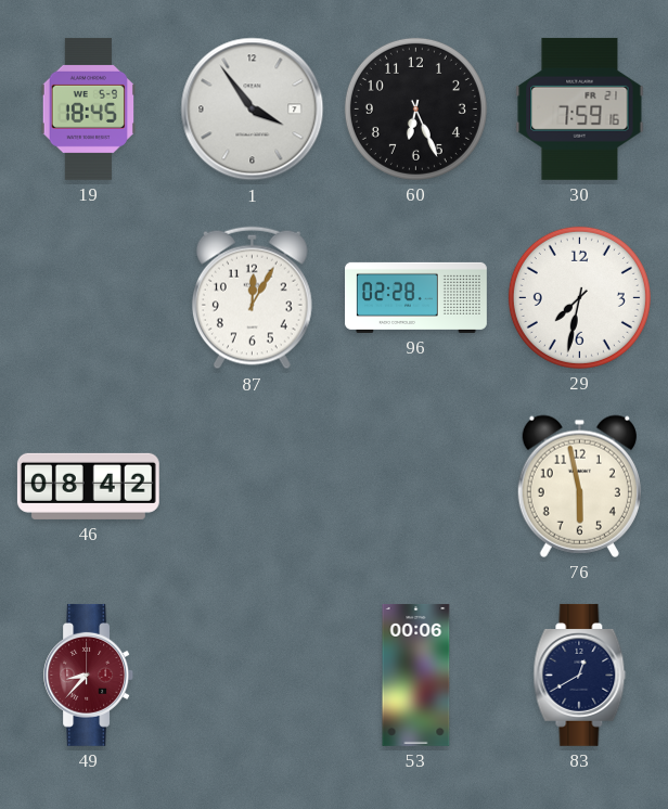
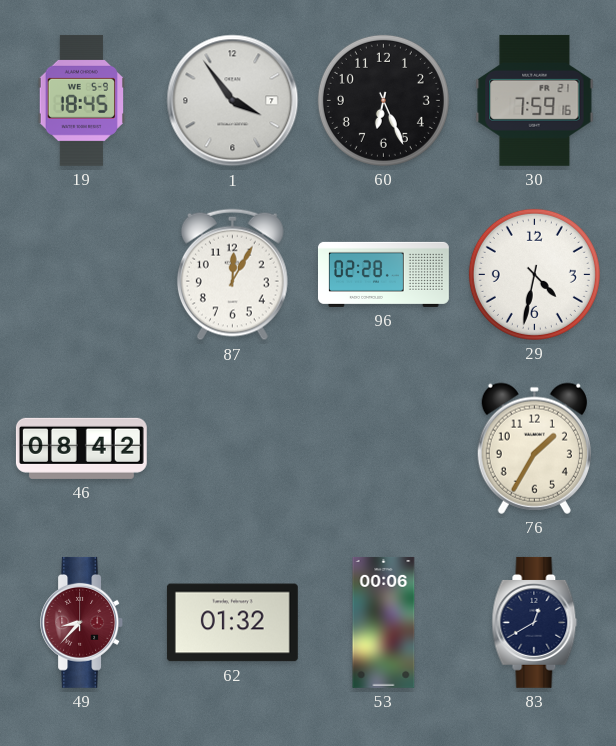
29: 7:32 -> 4:32
76: 5:58 -> 1:35
62: none -> 01:32
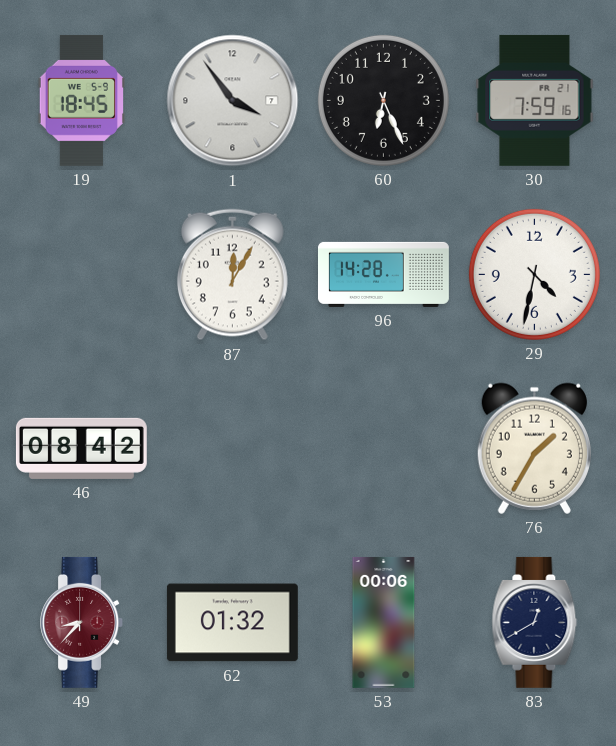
96: 02:28 -> 14:28
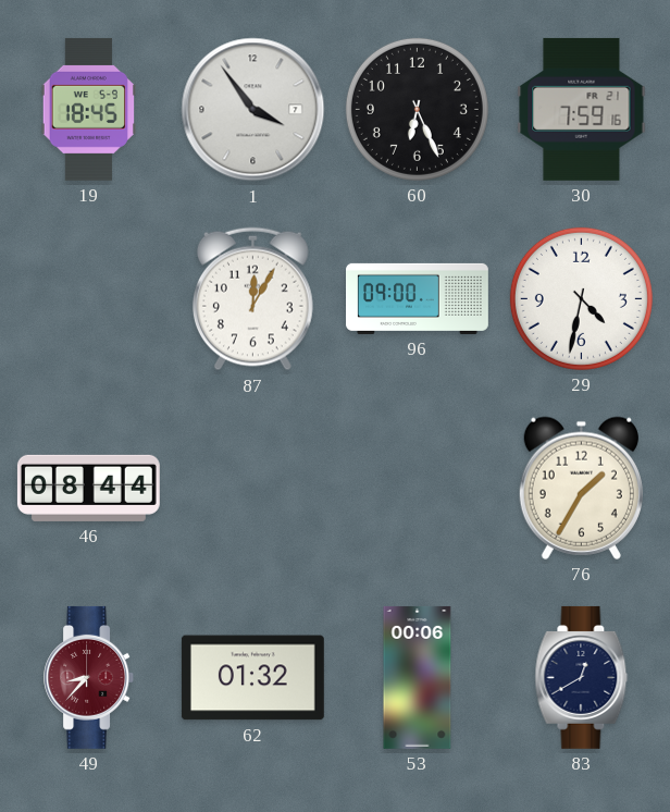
96: 14:28 -> 09:00
46: 08:42 -> 08:44
